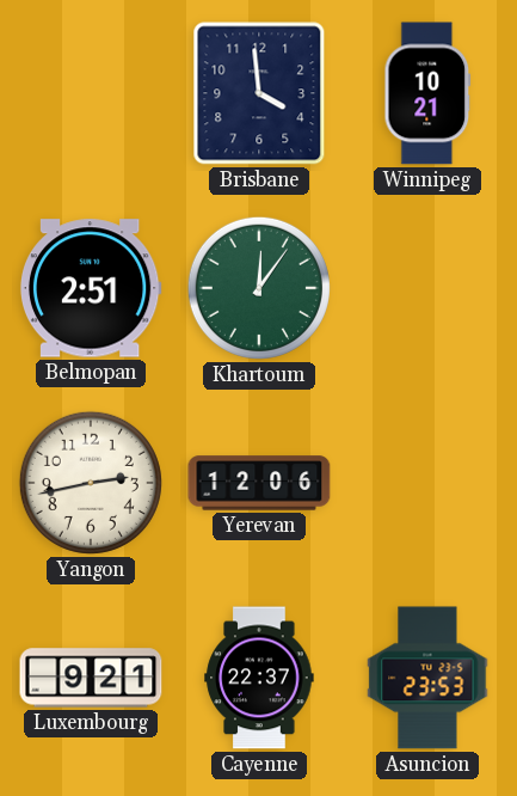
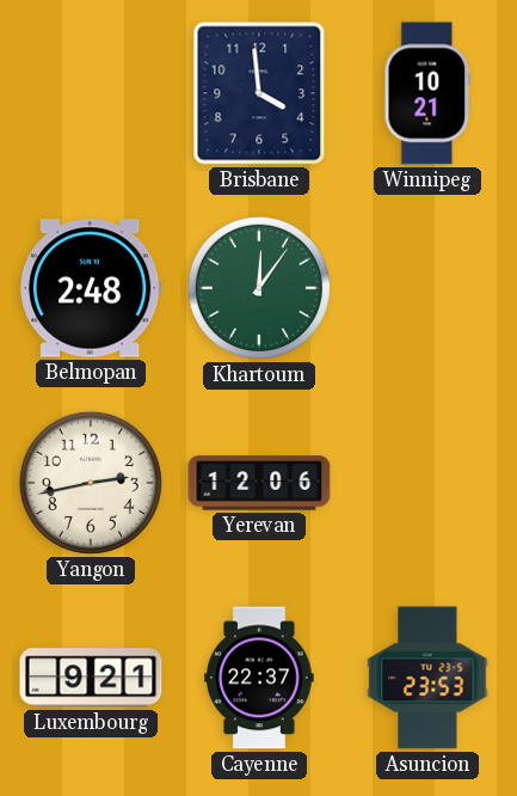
Belmopan: 2:51 -> 2:48
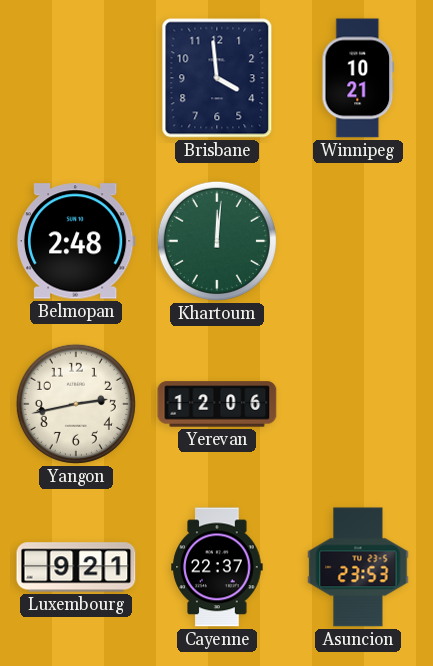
Khartoum: 12:06 -> 12:01
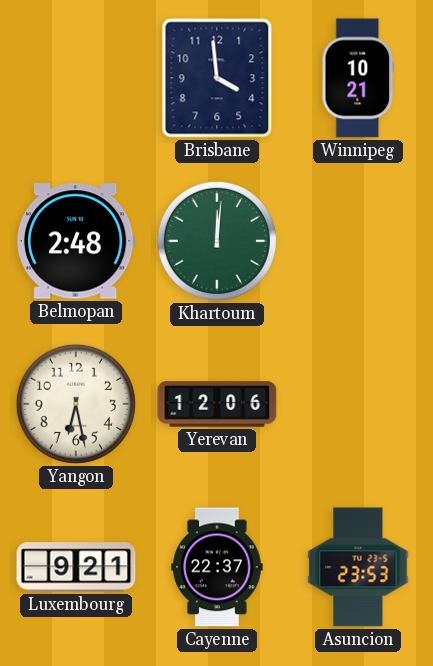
Yangon: 2:43 -> 6:28
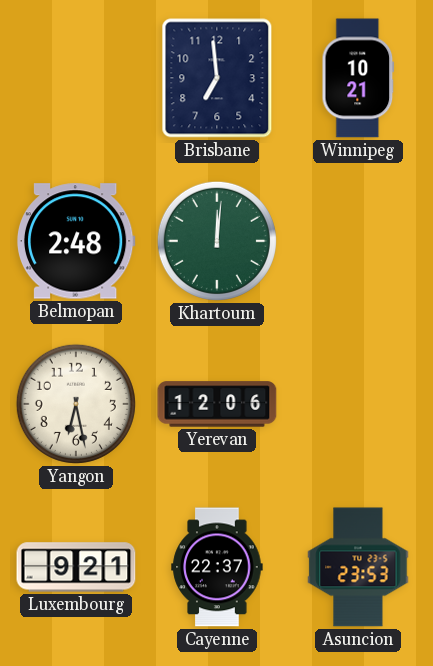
Brisbane: 3:59 -> 6:59
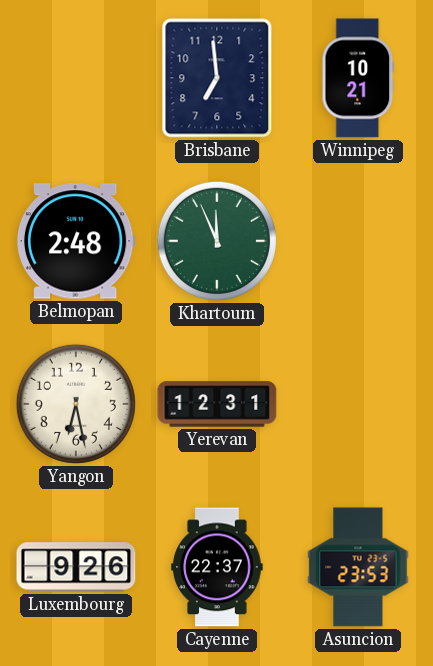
Khartoum: 12:01 -> 11:56
Yerevan: 12:06 -> 12:31
Luxembourg: 9:21 -> 9:26
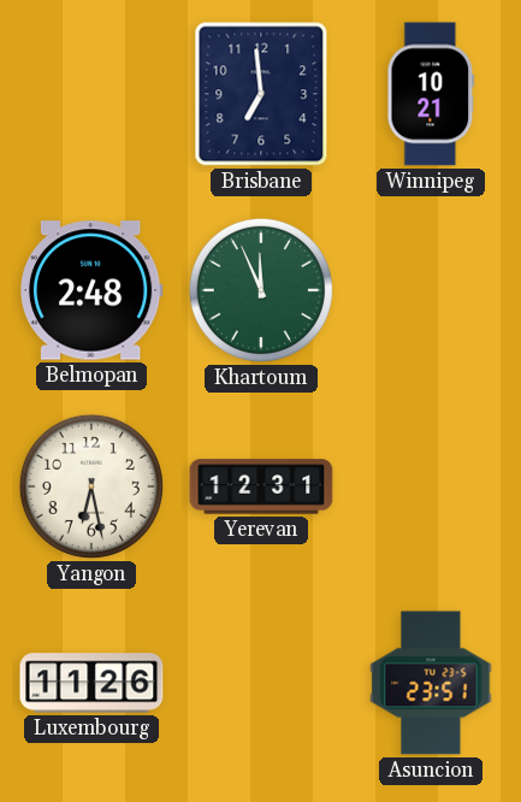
Luxembourg: 9:26 -> 11:26
Cayenne: 22:37 -> none
Asuncion: 23:53 -> 23:51
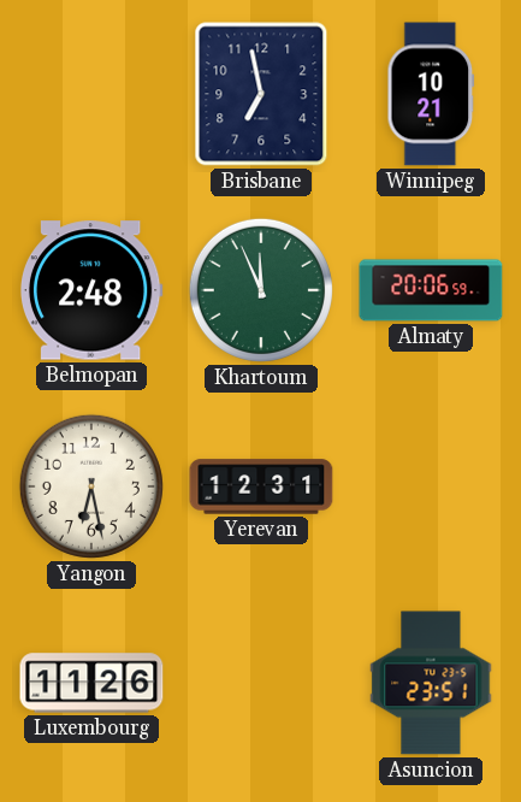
Brisbane: 6:59 -> 6:58
Almaty: none -> 20:06
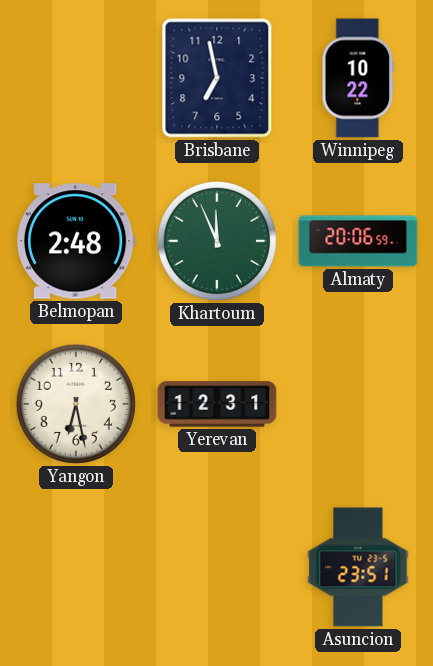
Winnipeg: 10:21 -> 10:22
Luxembourg: 11:26 -> none
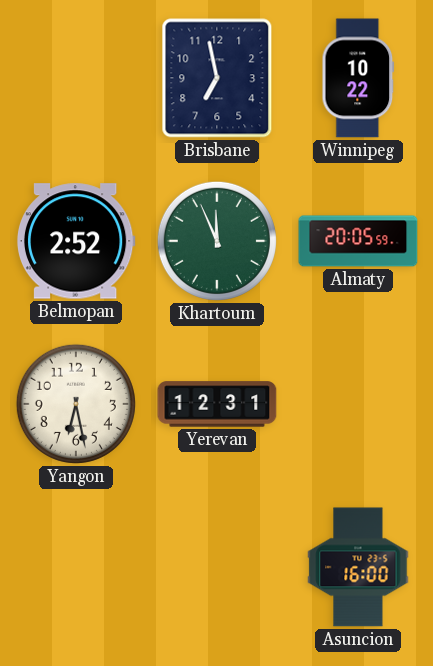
Belmopan: 2:48 -> 2:52
Almaty: 20:06 -> 20:05
Asuncion: 23:51 -> 16:00
